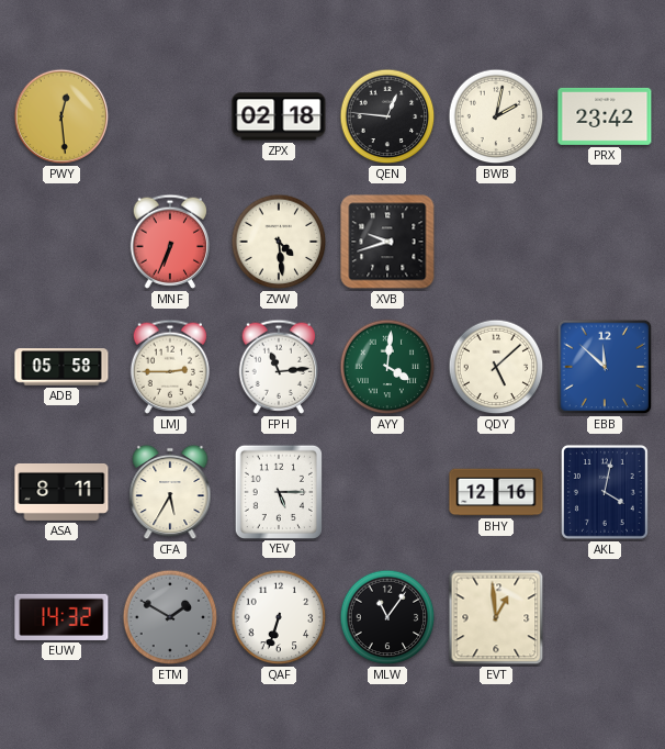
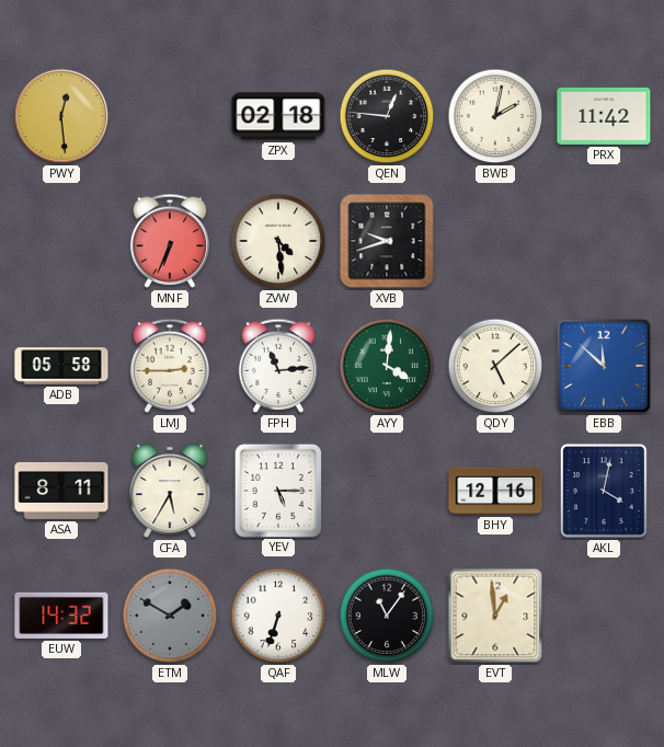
PRX: 23:42 -> 11:42
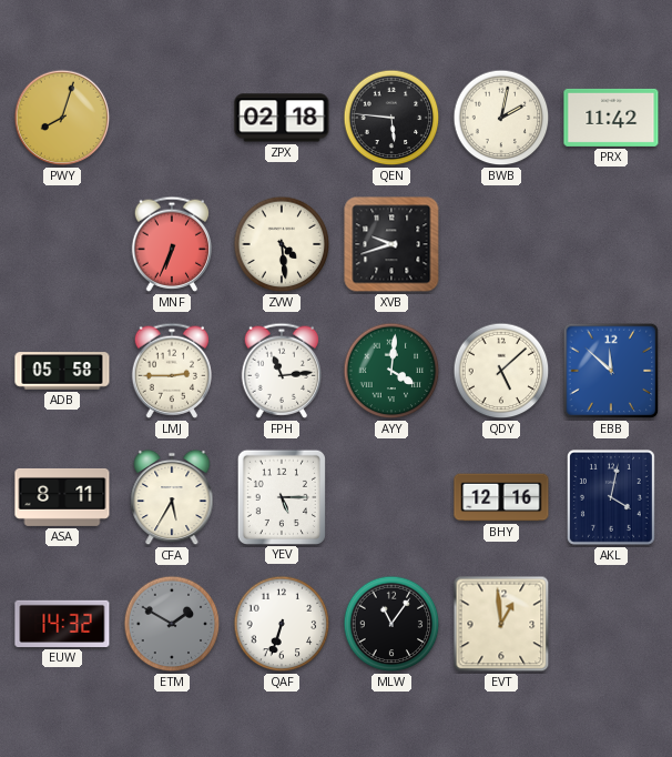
PWY: 12:29 -> 8:03
QEN: 12:46 -> 5:46
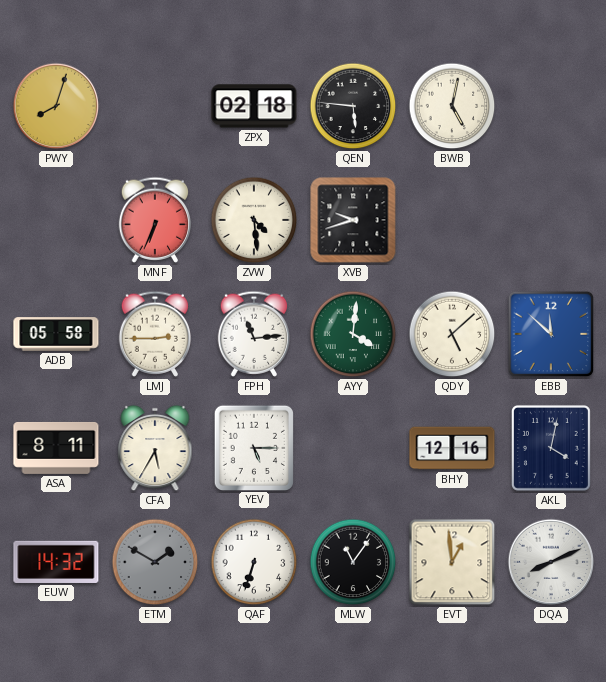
BWB: 2:02 -> 5:02
PRX: 11:42 -> none
DQA: none -> 8:11
